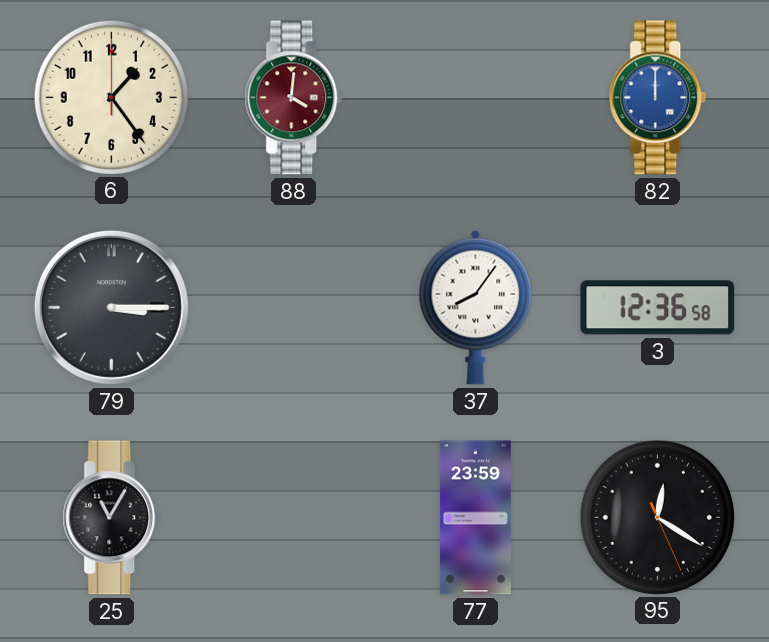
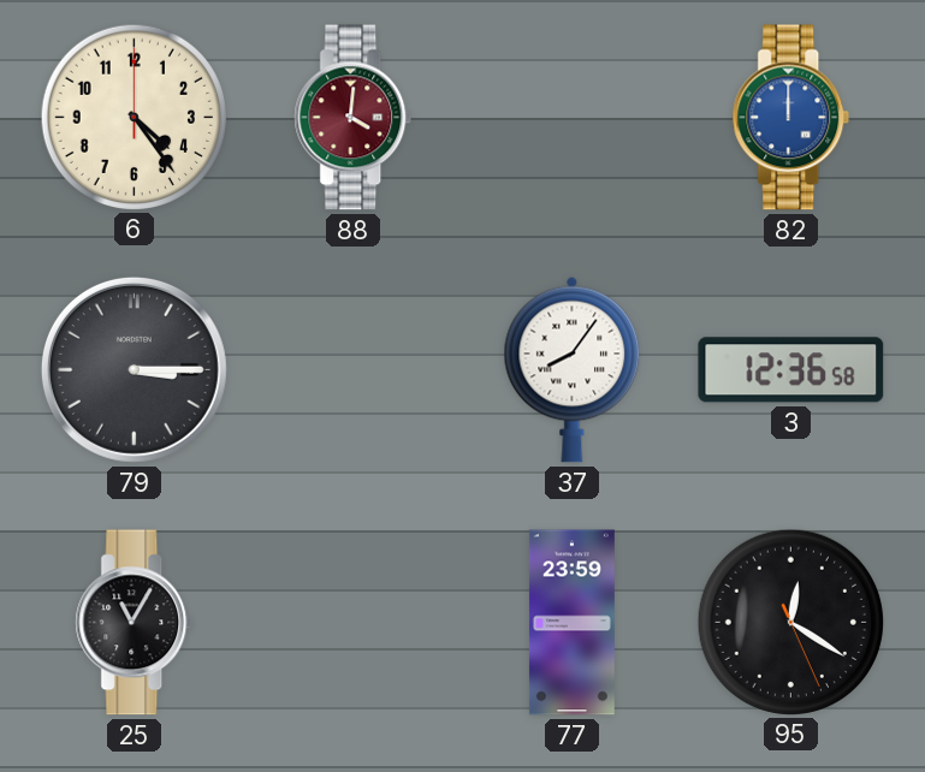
6: 1:24 -> 4:24
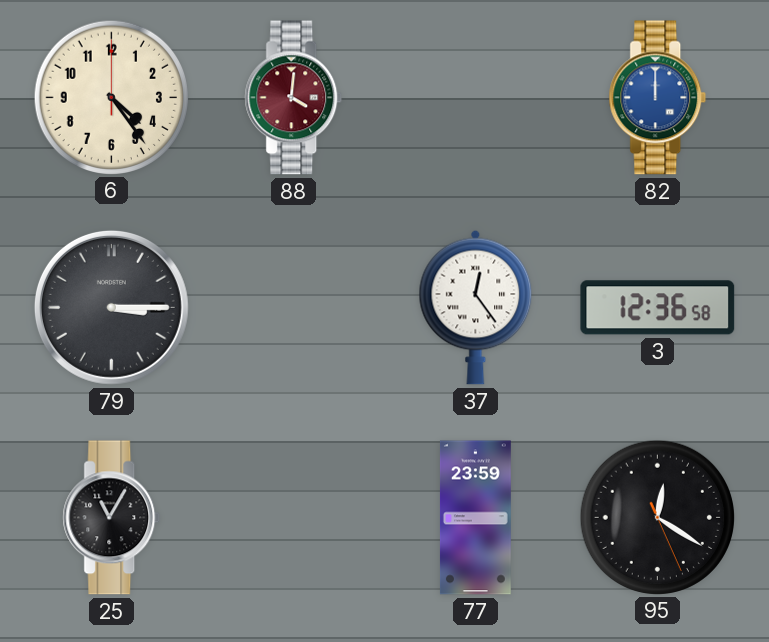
37: 8:06 -> 12:24
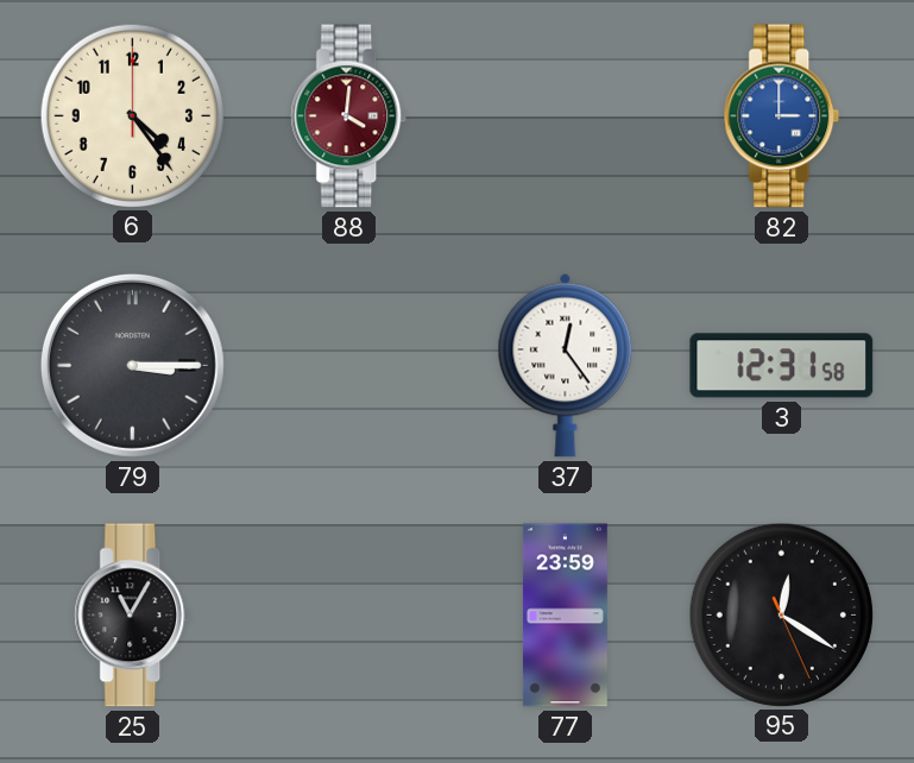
82: 12:00 -> 3:00
3: 12:36 -> 12:31
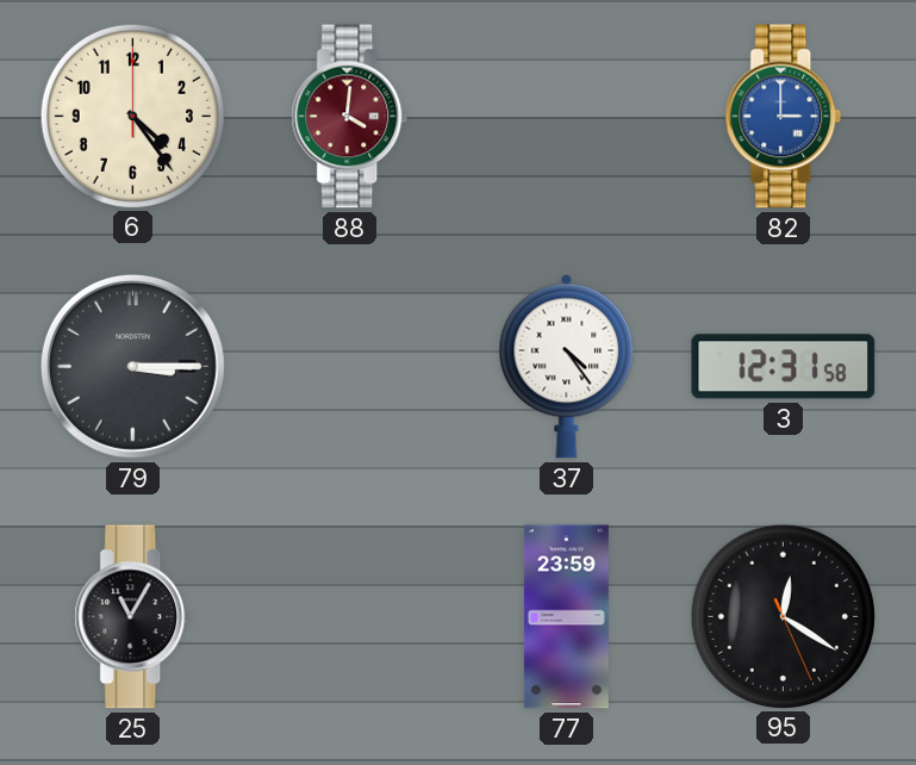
37: 12:24 -> 4:24
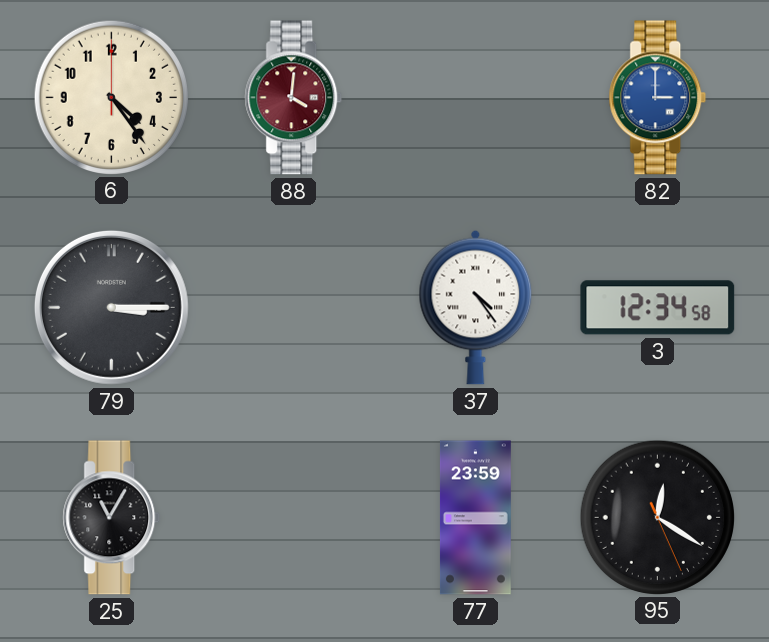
3: 12:31 -> 12:34
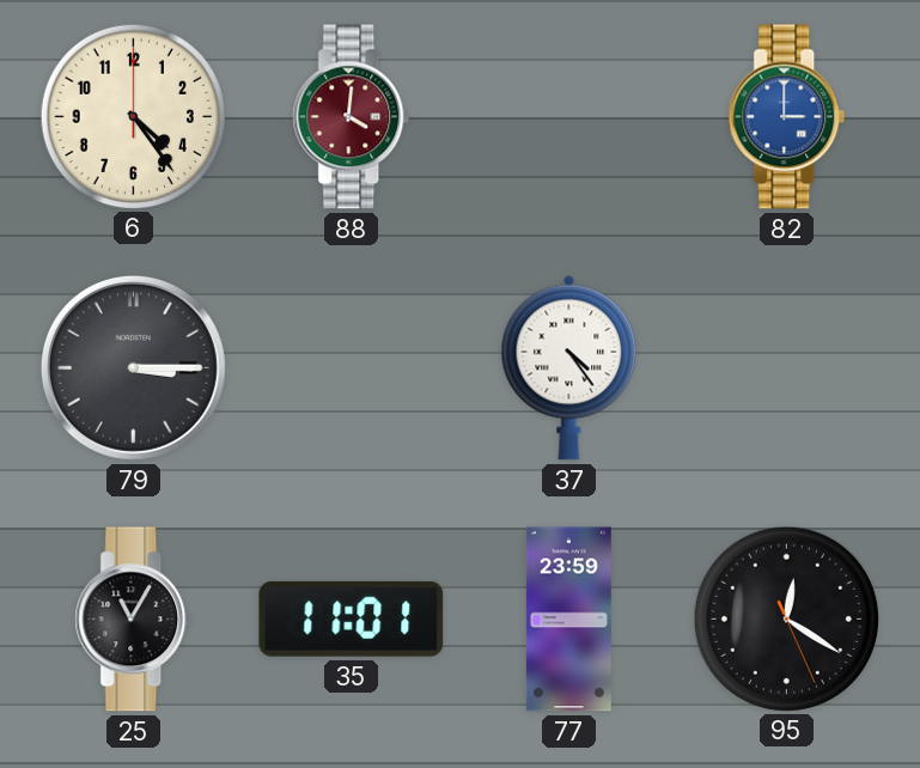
3: 12:34 -> none
35: none -> 11:01
